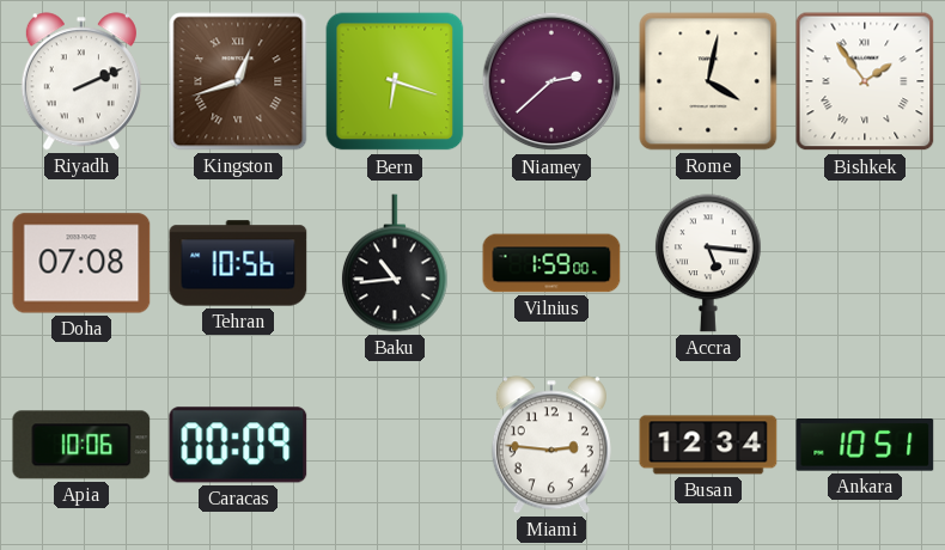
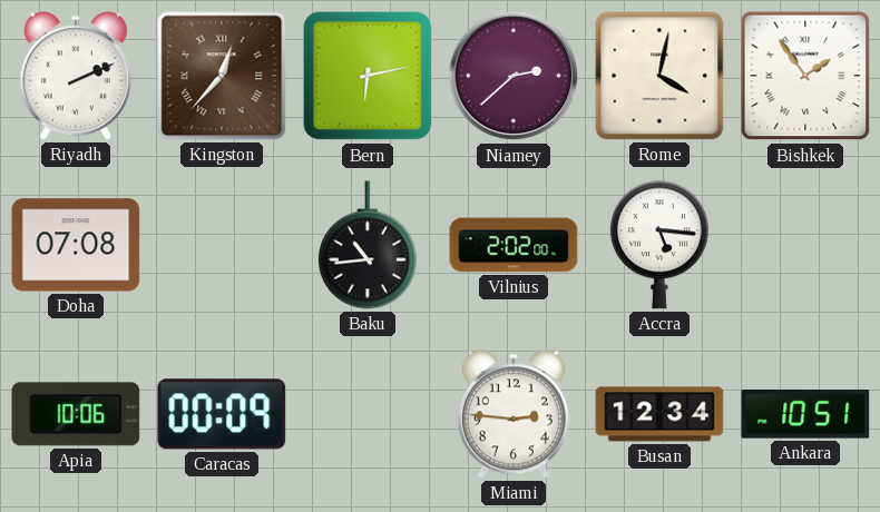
Kingston: 12:42 -> 12:37
Bern: 6:18 -> 6:13
Tehran: 10:56 -> none
Vilnius: 1:59 -> 2:02
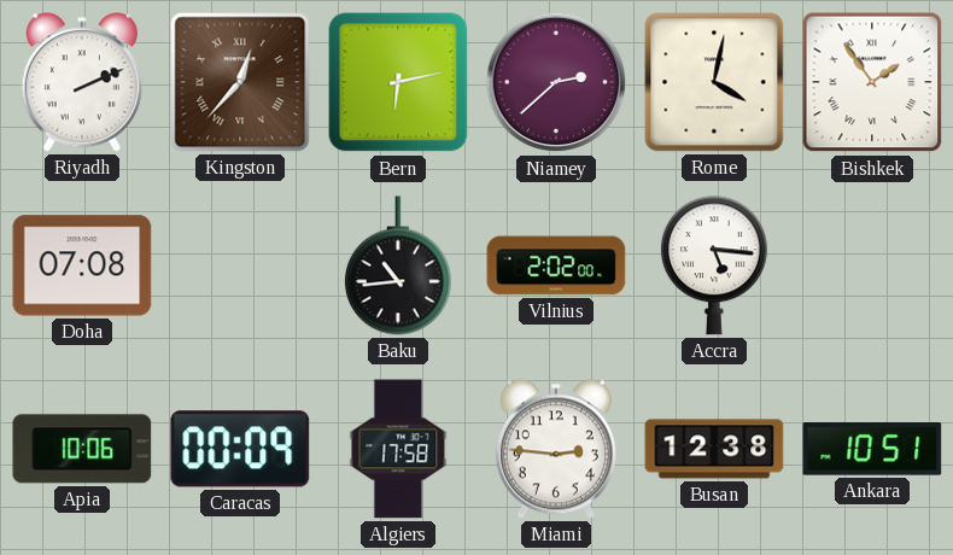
Algiers: none -> 17:58
Busan: 12:34 -> 12:38
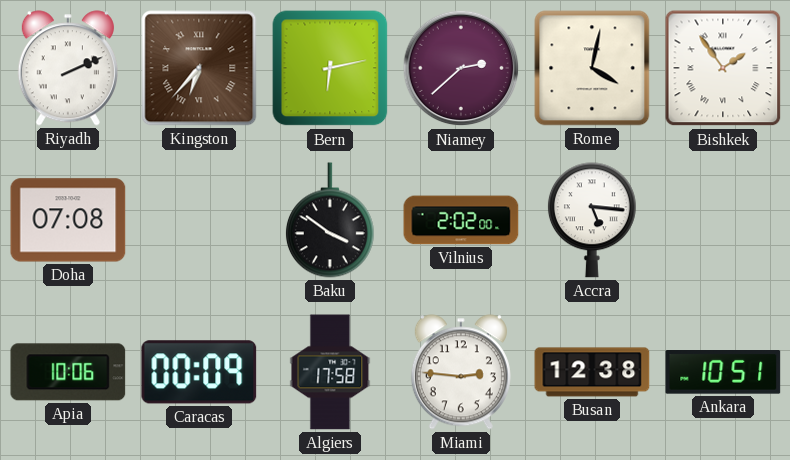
Kingston: 12:37 -> 6:37
Baku: 10:44 -> 3:51
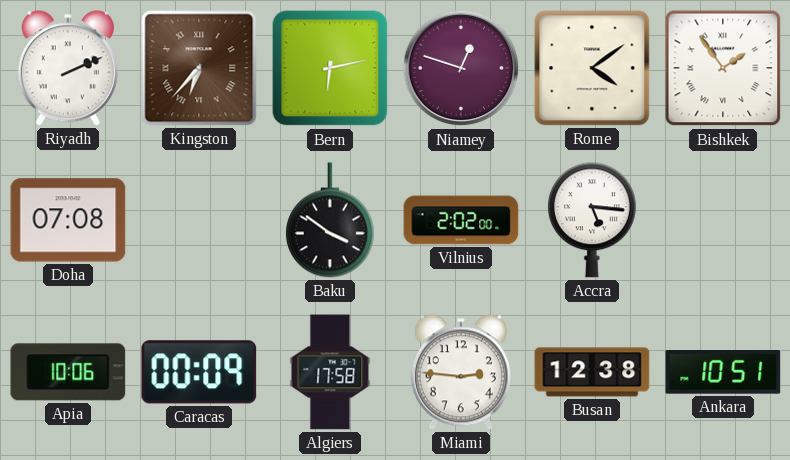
Niamey: 2:38 -> 12:48
Rome: 4:02 -> 4:09
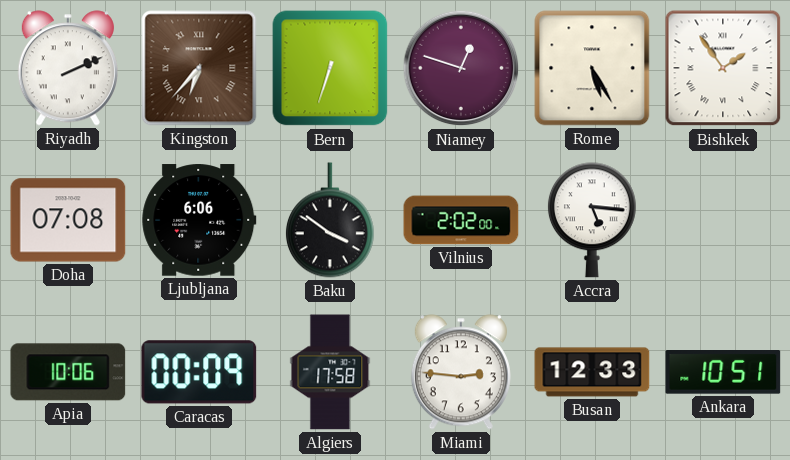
Bern: 6:13 -> 6:33
Rome: 4:09 -> 5:25
Ljubljana: none -> 6:06
Busan: 12:38 -> 12:33
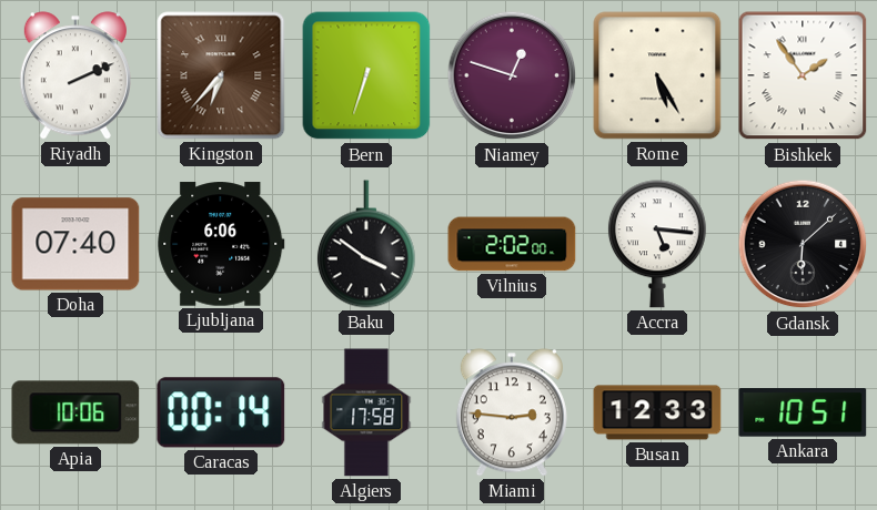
Doha: 07:08 -> 07:40
Gdansk: none -> 6:08
Caracas: 00:09 -> 00:14
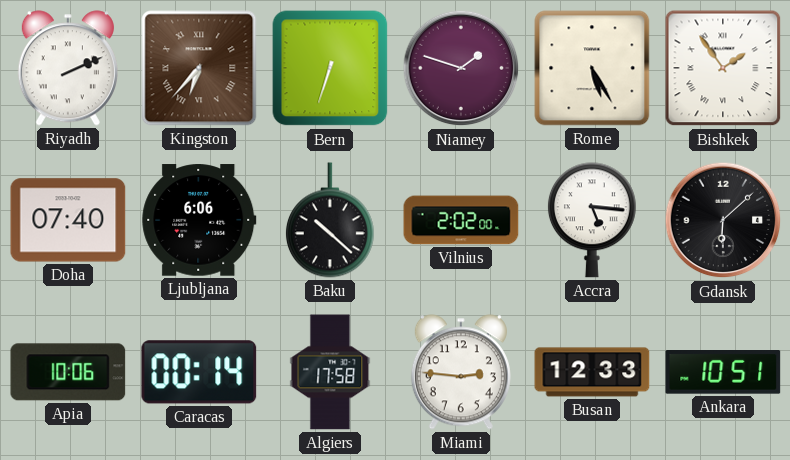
Niamey: 12:48 -> 1:48
Baku: 3:51 -> 10:22
